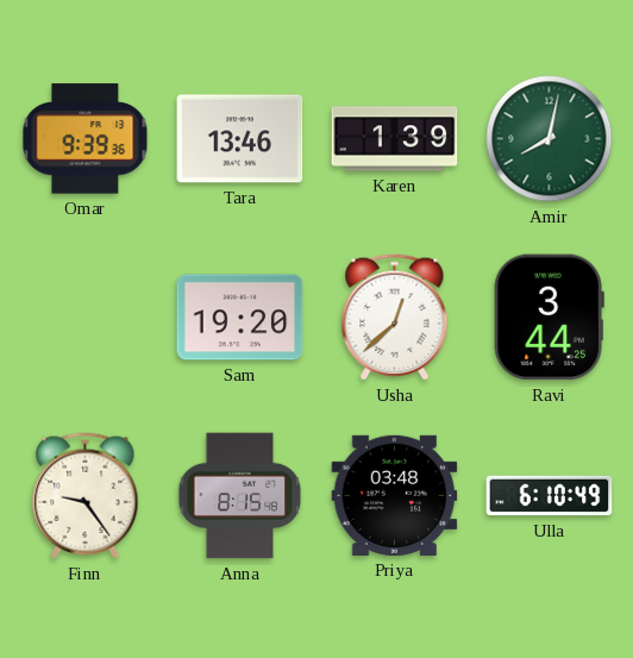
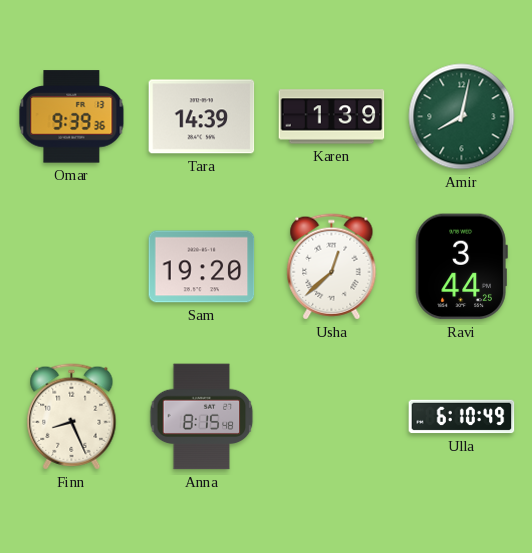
Tara: 13:46 -> 14:39
Finn: 9:24 -> 8:26
Priya: 03:48 -> none
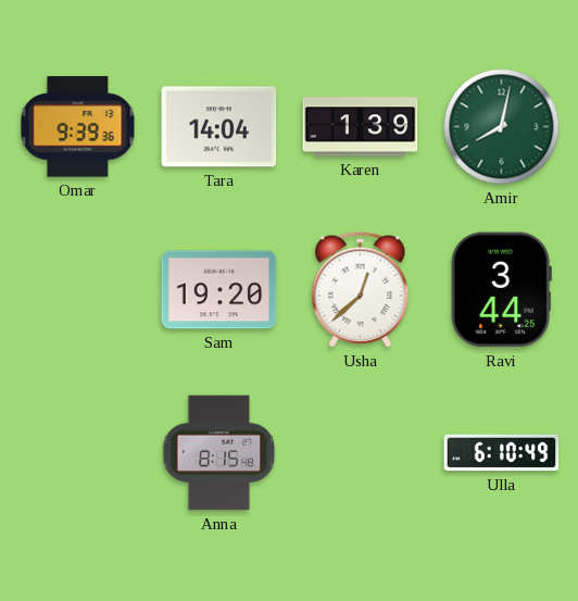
Tara: 14:39 -> 14:04
Finn: 8:26 -> none
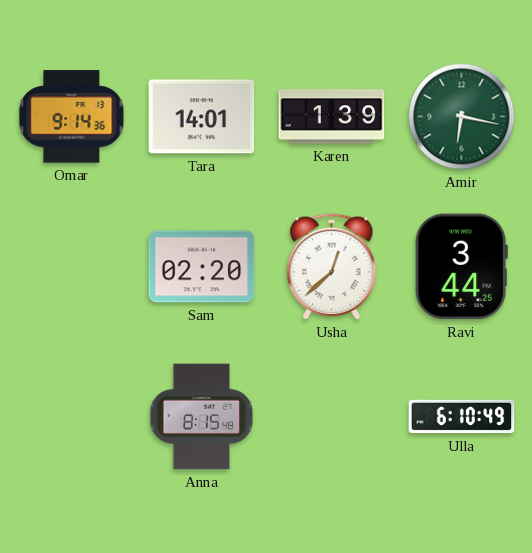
Omar: 9:39 -> 9:14
Tara: 14:04 -> 14:01
Amir: 8:02 -> 6:17
Sam: 19:20 -> 02:20
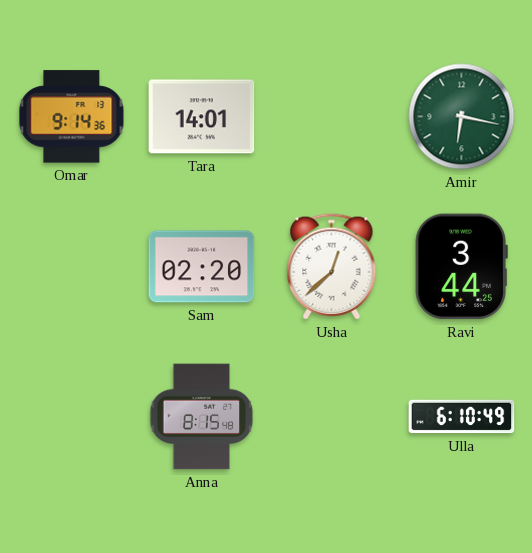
Karen: 1:39 -> none
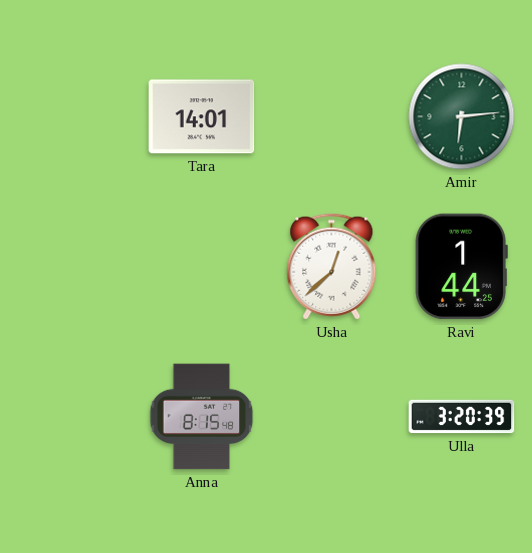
Omar: 9:14 -> none
Amir: 6:17 -> 6:14
Sam: 02:20 -> none
Ravi: 3:44 -> 1:44
Ulla: 6:10 -> 3:20
